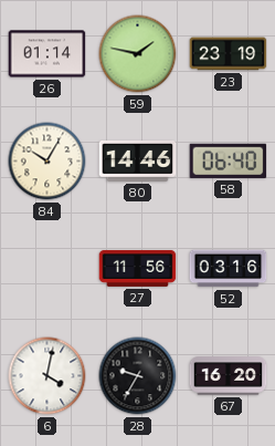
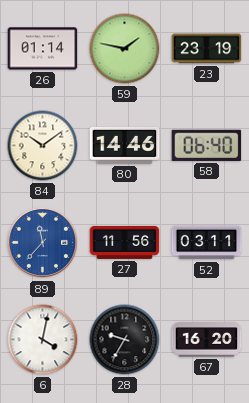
84: 10:05 -> 10:09
89: none -> 11:37
52: 03:16 -> 03:11
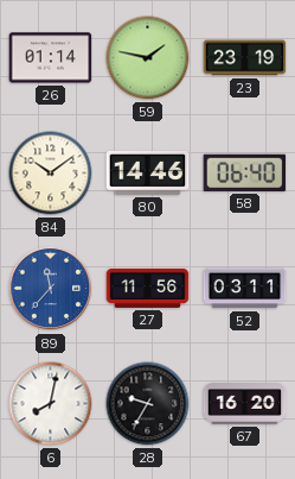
6: 4:02 -> 8:02
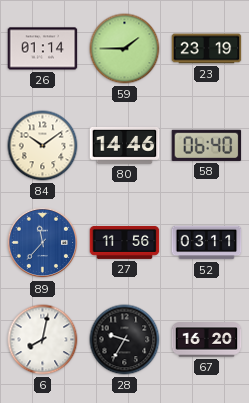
59: 1:47 -> 1:45
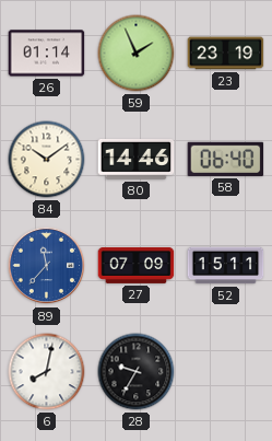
59: 1:45 -> 1:56
27: 11:56 -> 07:09
52: 03:11 -> 15:11
67: 16:20 -> none
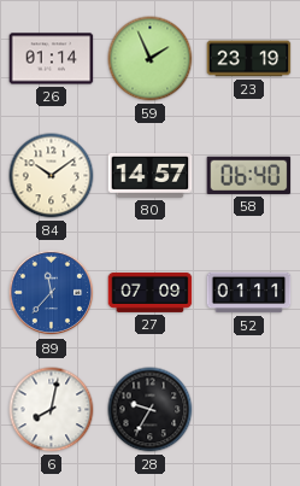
80: 14:46 -> 14:57
52: 15:11 -> 01:11
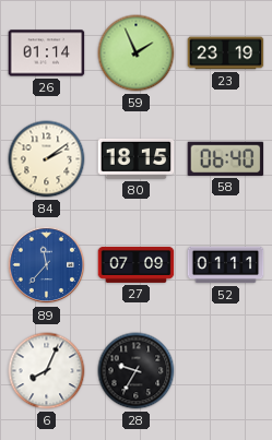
84: 10:09 -> 2:09
80: 14:57 -> 18:15
6: 8:02 -> 8:04
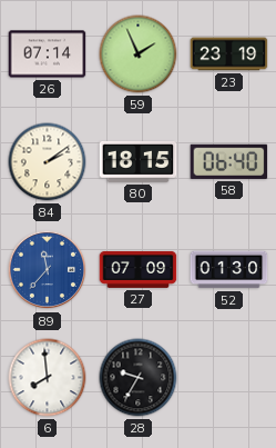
26: 01:14 -> 07:14
52: 01:11 -> 01:30
6: 8:04 -> 7:59
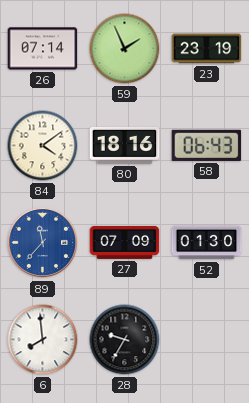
84: 2:09 -> 4:09
80: 18:15 -> 18:16
58: 06:40 -> 06:43
